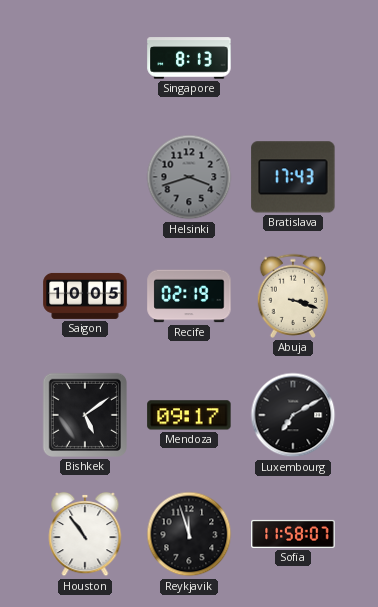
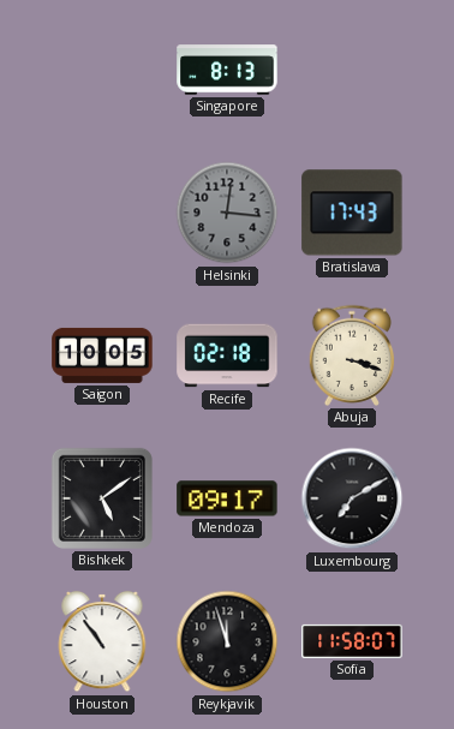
Helsinki: 3:42 -> 12:16
Recife: 02:19 -> 02:18
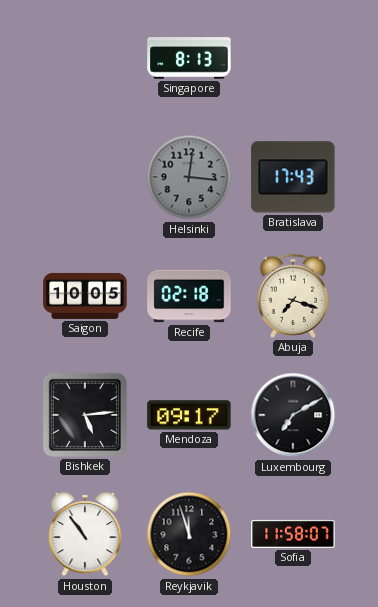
Abuja: 3:18 -> 7:18
Bishkek: 5:09 -> 5:14
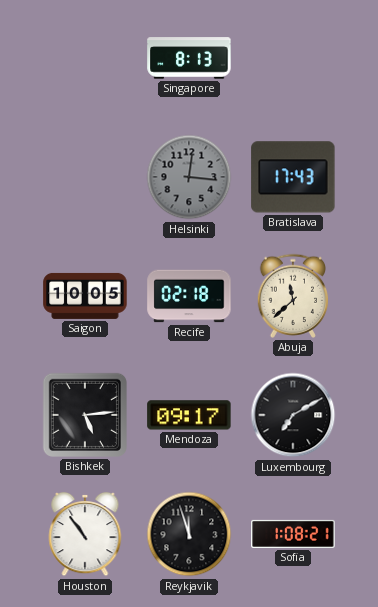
Abuja: 7:18 -> 11:38
Sofia: 11:58 -> 1:08
